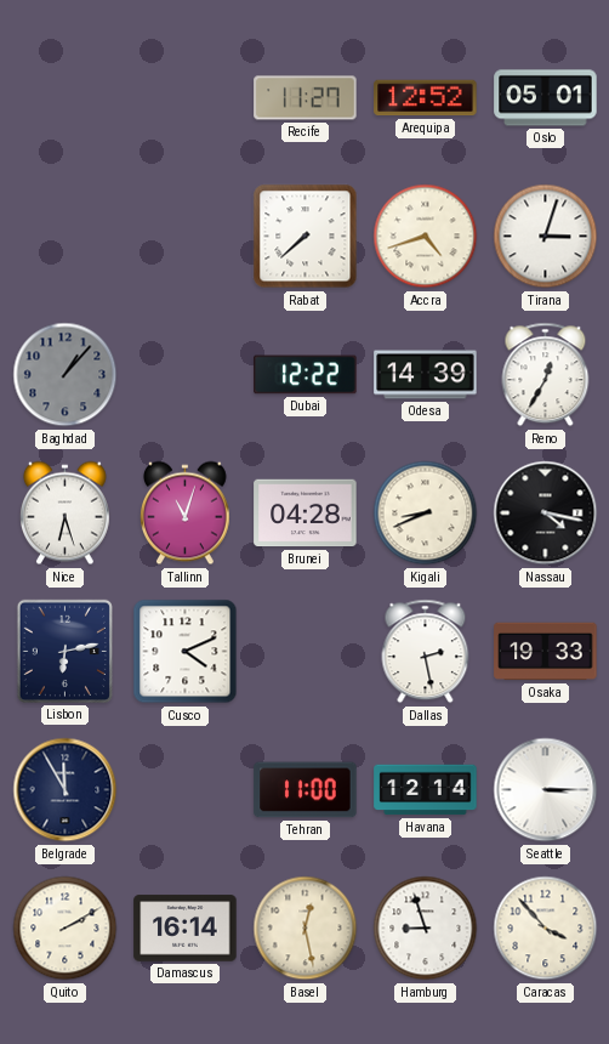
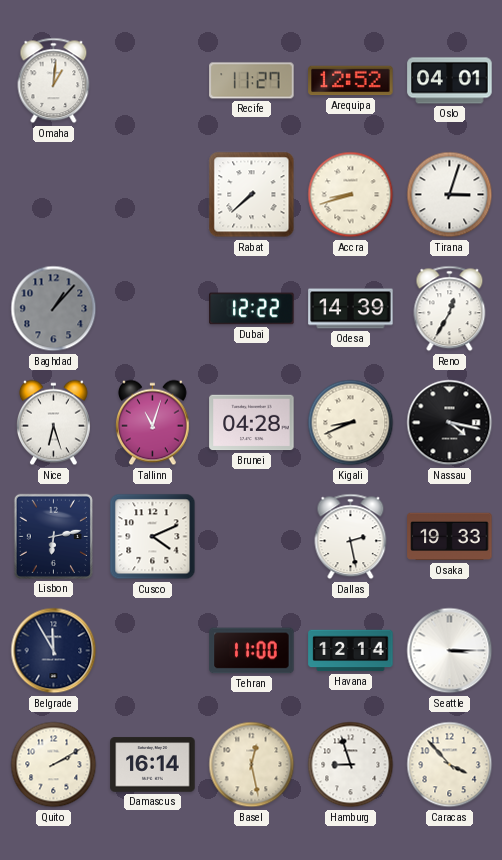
Omaha: none -> 1:01
Oslo: 05:01 -> 04:01
Accra: 4:42 -> 8:42
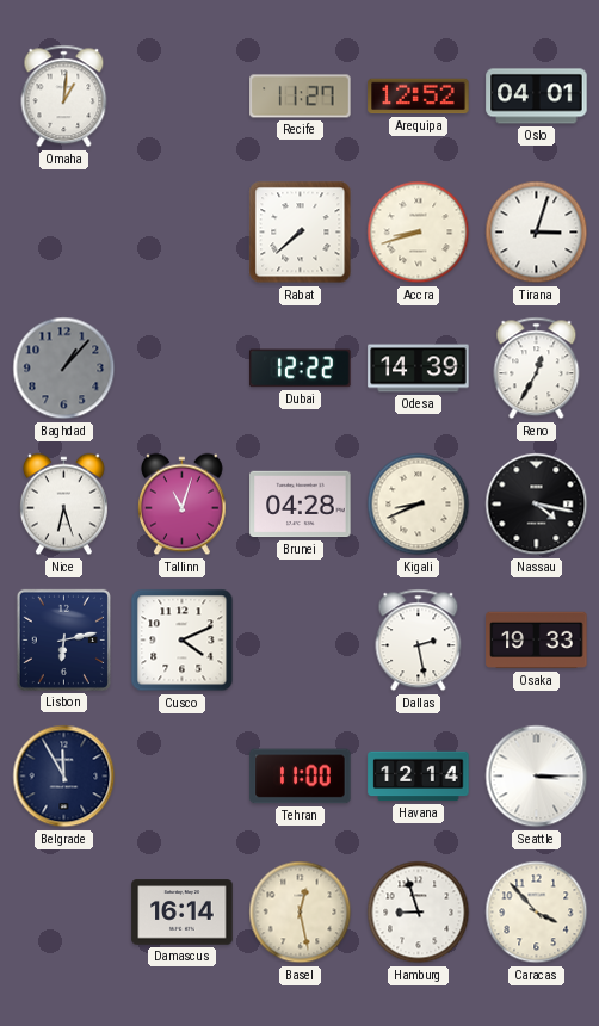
Quito: 2:10 -> none
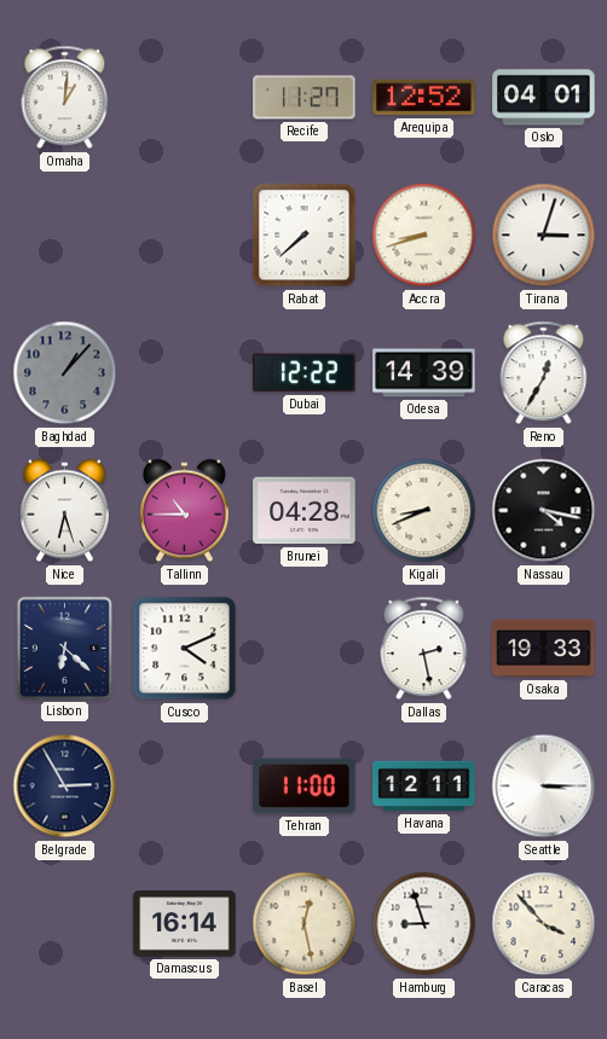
Tallinn: 11:03 -> 10:45
Lisbon: 6:13 -> 6:22
Belgrade: 11:55 -> 2:55
Havana: 12:14 -> 12:11
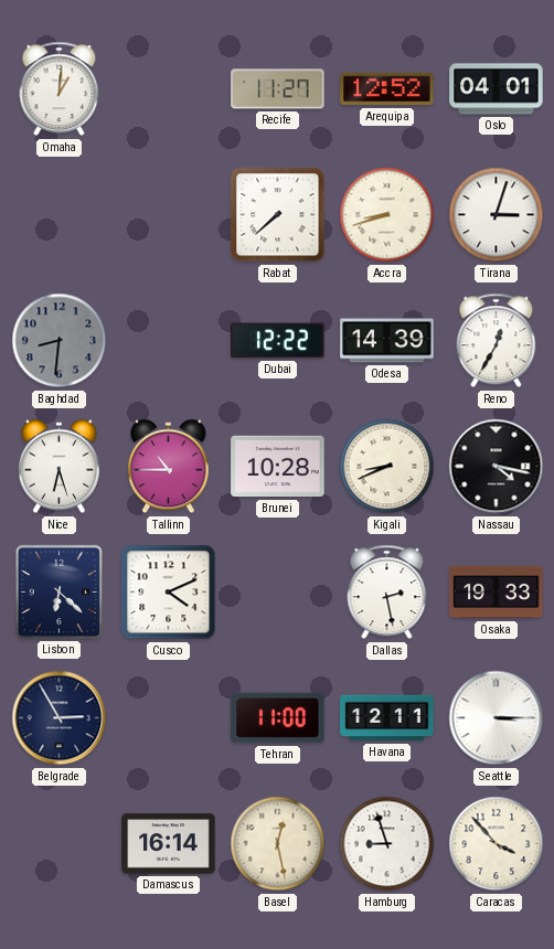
Baghdad: 1:07 -> 8:31
Brunei: 04:28 -> 10:28
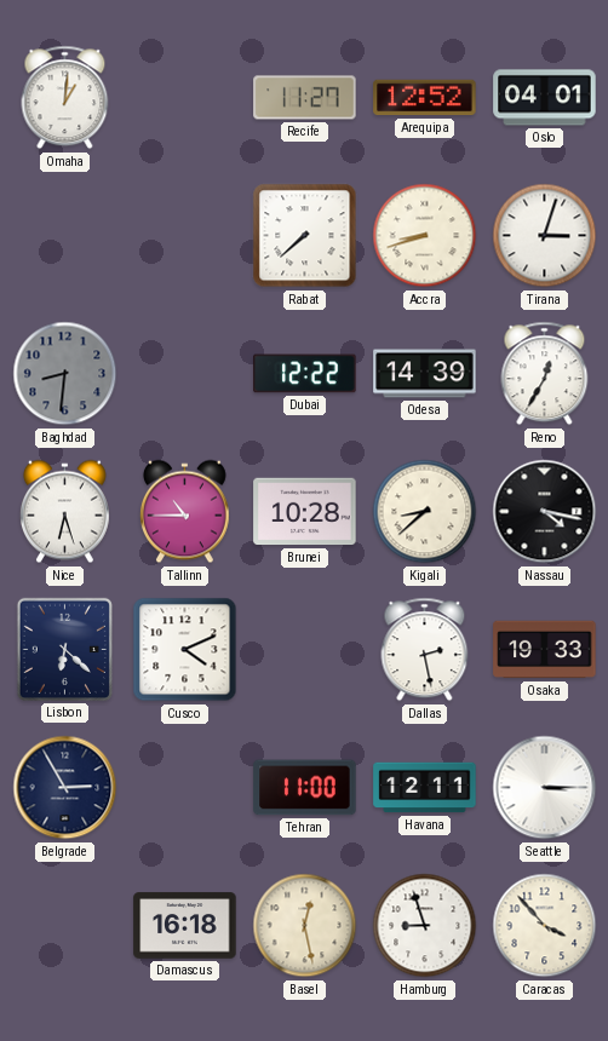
Kigali: 8:41 -> 8:38
Damascus: 16:14 -> 16:18
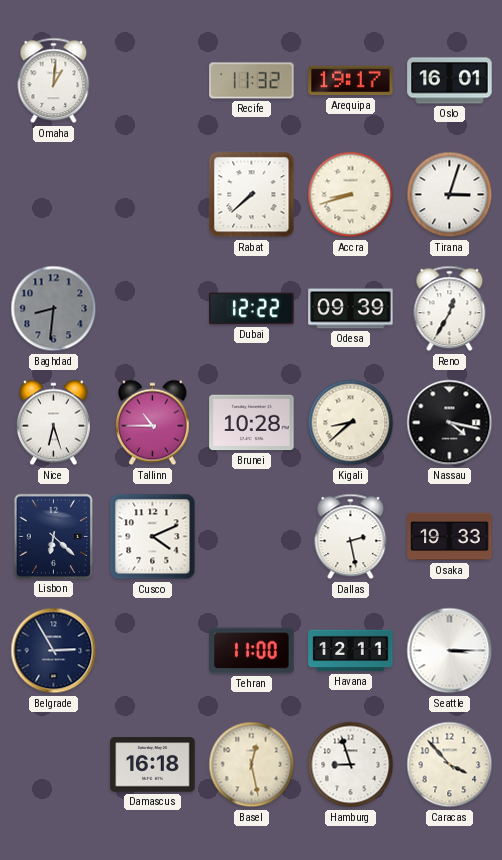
Recife: 11:27 -> 11:32
Arequipa: 12:52 -> 19:17
Oslo: 04:01 -> 16:01
Odesa: 14:39 -> 09:39
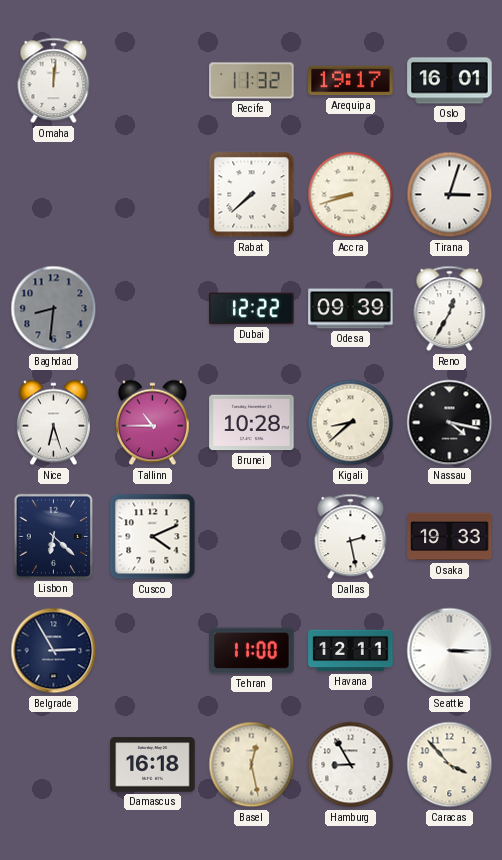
Omaha: 1:01 -> 12:01
Hamburg: 8:57 -> 8:55
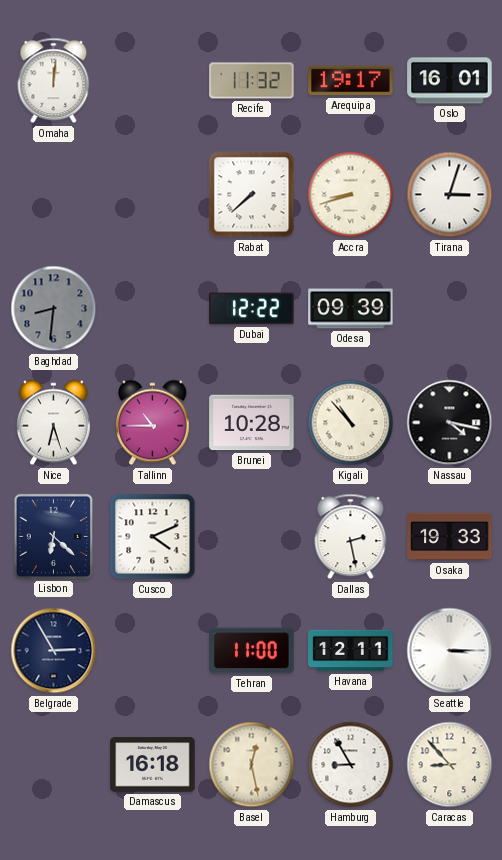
Reno: 12:35 -> none
Kigali: 8:38 -> 10:53
Caracas: 3:53 -> 8:53
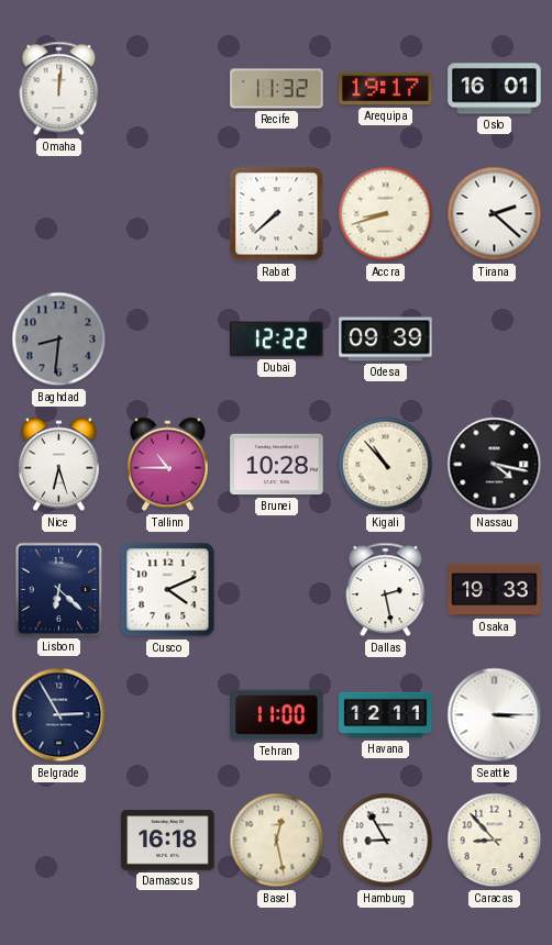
Tirana: 3:03 -> 2:22
